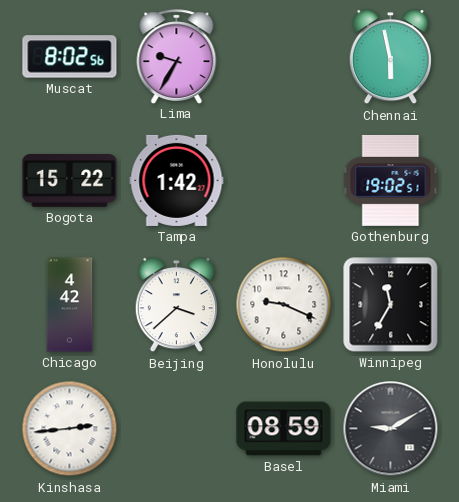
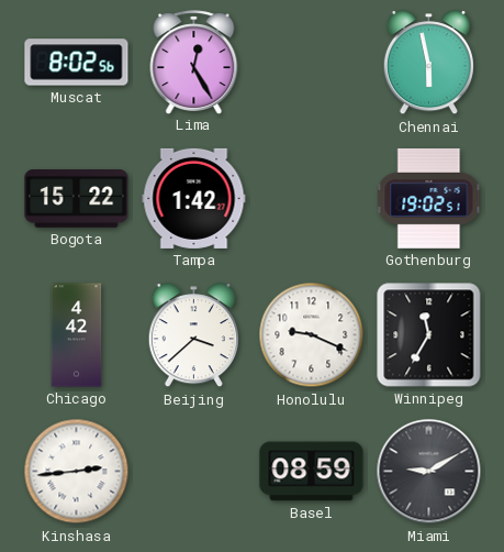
Lima: 9:35 -> 12:25
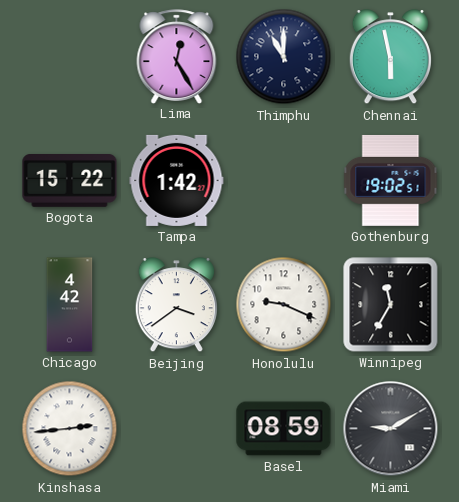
Muscat: 8:02 -> none
Thimphu: none -> 11:00
Beijing: 3:38 -> 3:39
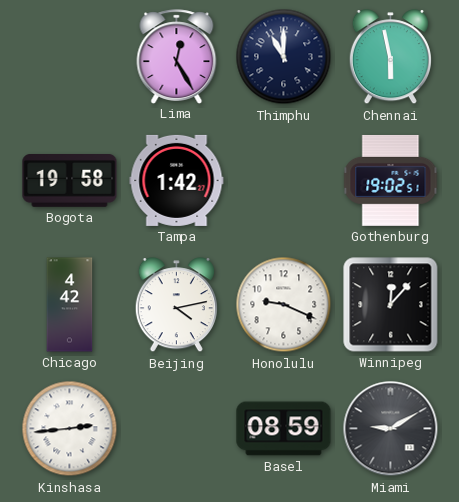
Bogota: 15:22 -> 19:58
Beijing: 3:39 -> 4:13
Winnipeg: 11:35 -> 12:07
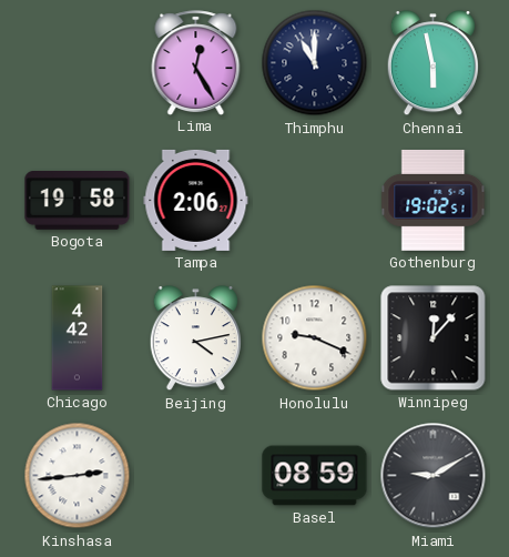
Tampa: 1:42 -> 2:06
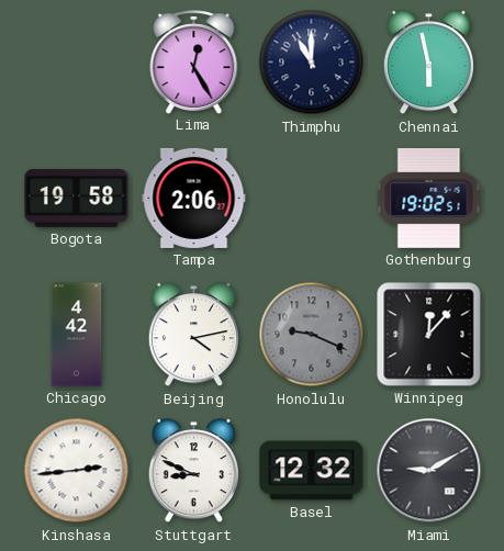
Honolulu dial: white -> grey
Stuttgart: none -> 8:49
Basel: 08:59 -> 12:32
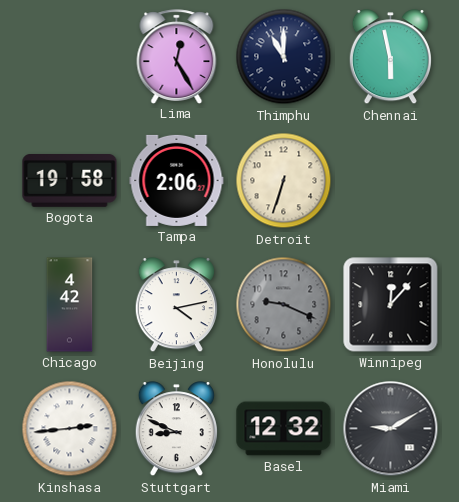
Detroit: none -> 6:33
Gothenburg: 19:02 -> none
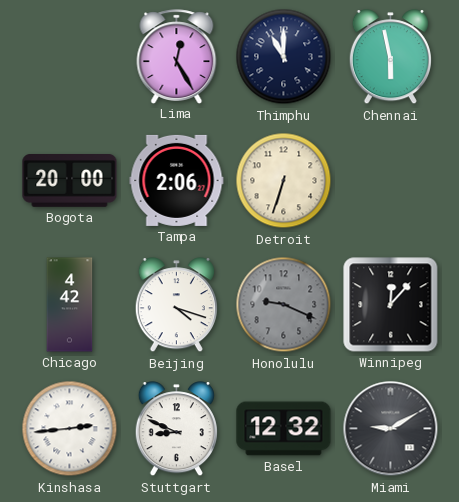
Bogota: 19:58 -> 20:00
Beijing: 4:13 -> 4:18
